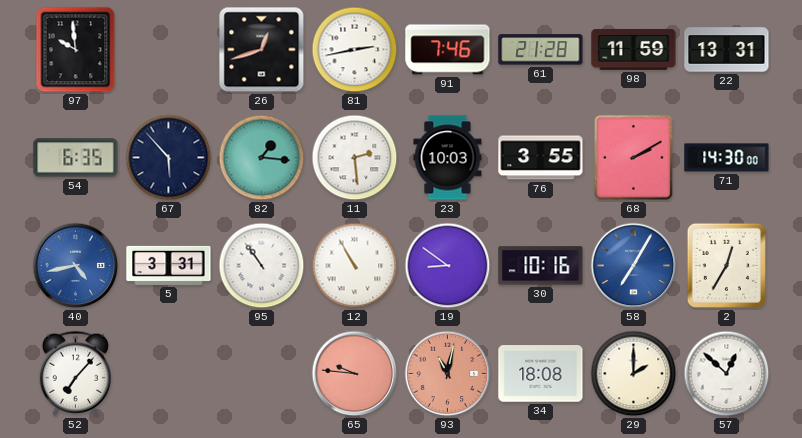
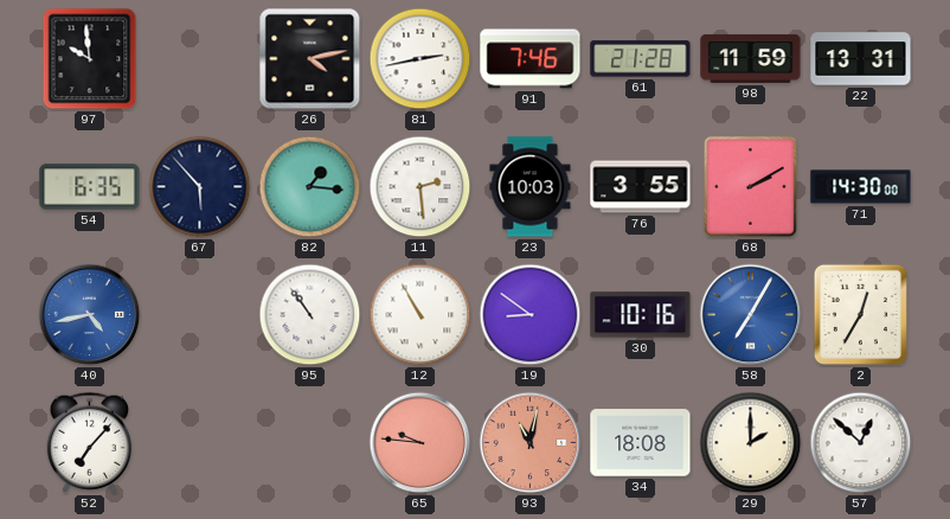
26: 12:42 -> 4:13
5: 3:31 -> none
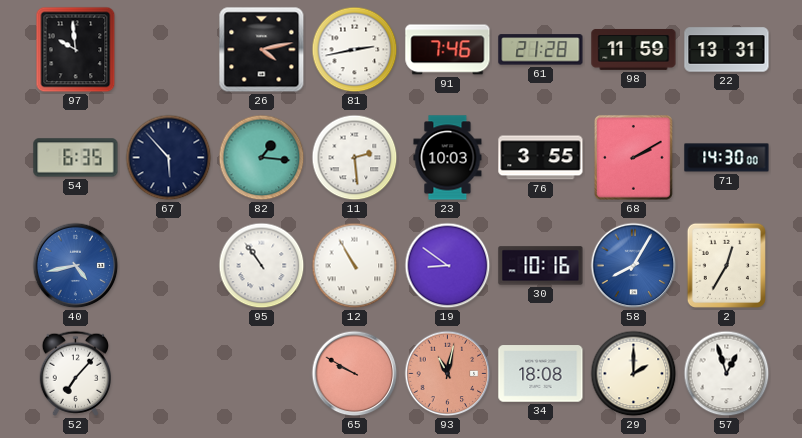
58: 7:05 -> 8:05
65: 9:46 -> 9:50
57: 12:52 -> 12:57
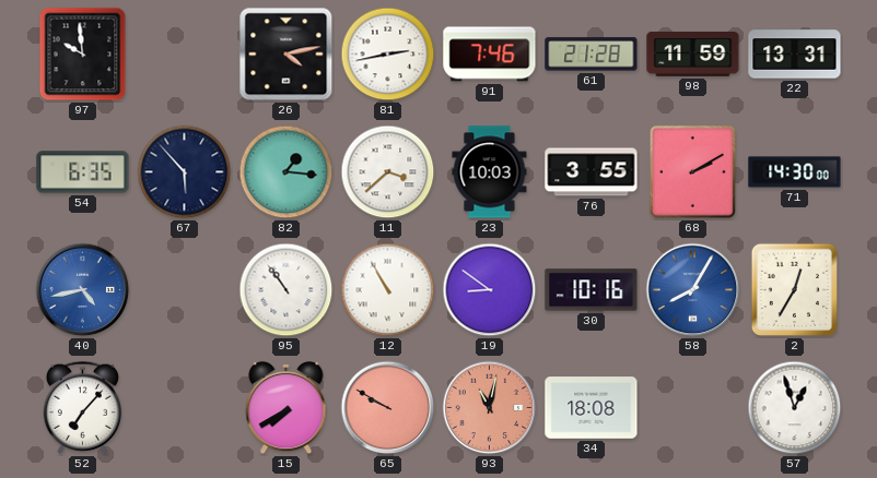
11: 2:29 -> 3:38
15: none -> 7:40
29: 2:00 -> none
